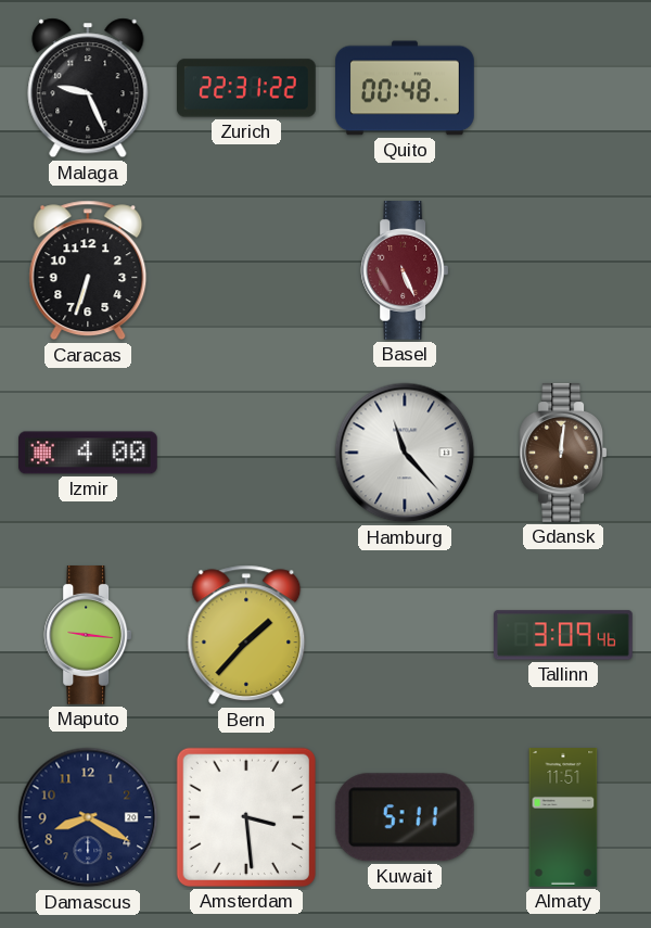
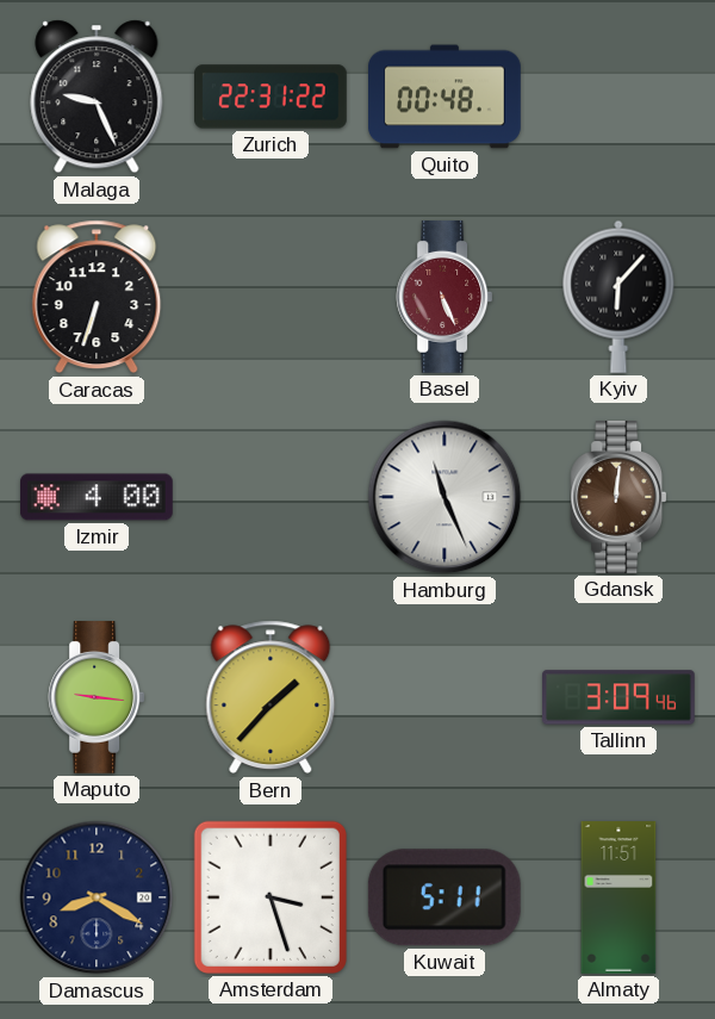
Kyiv: none -> 6:07
Hamburg: 11:23 -> 11:26
Amsterdam: 3:29 -> 3:27
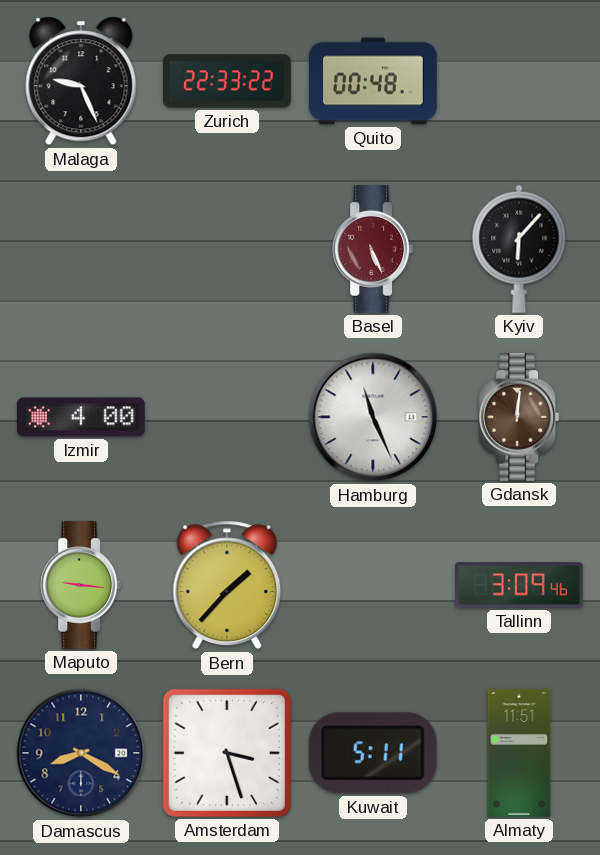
Zurich: 22:31 -> 22:33
Caracas: 6:33 -> none
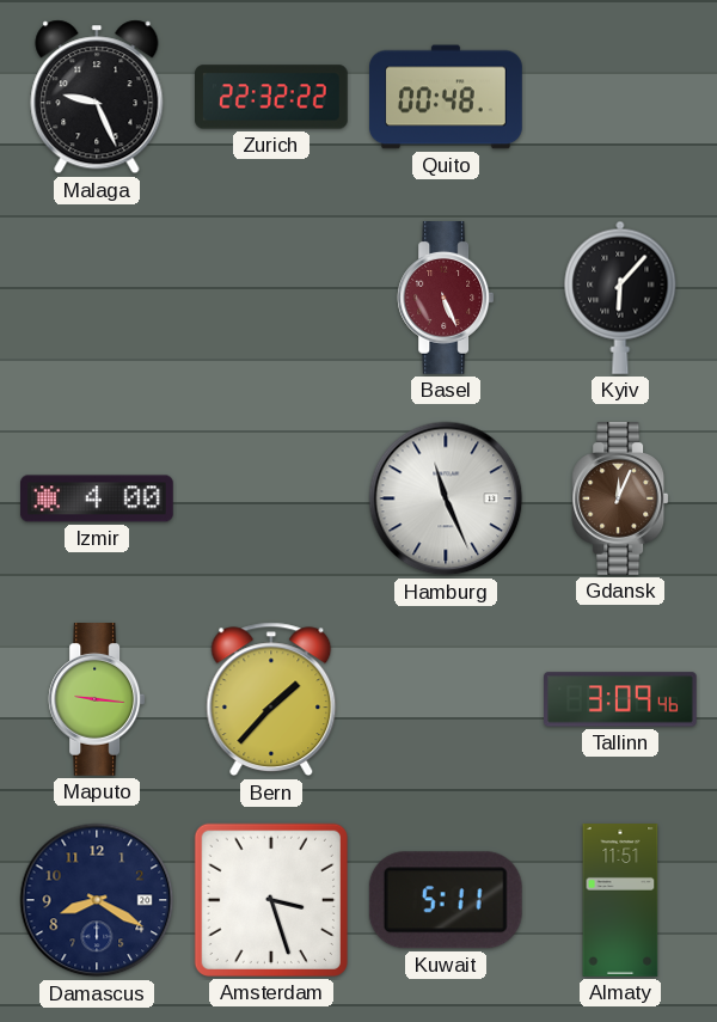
Zurich: 22:33 -> 22:32
Gdansk: 12:01 -> 12:04
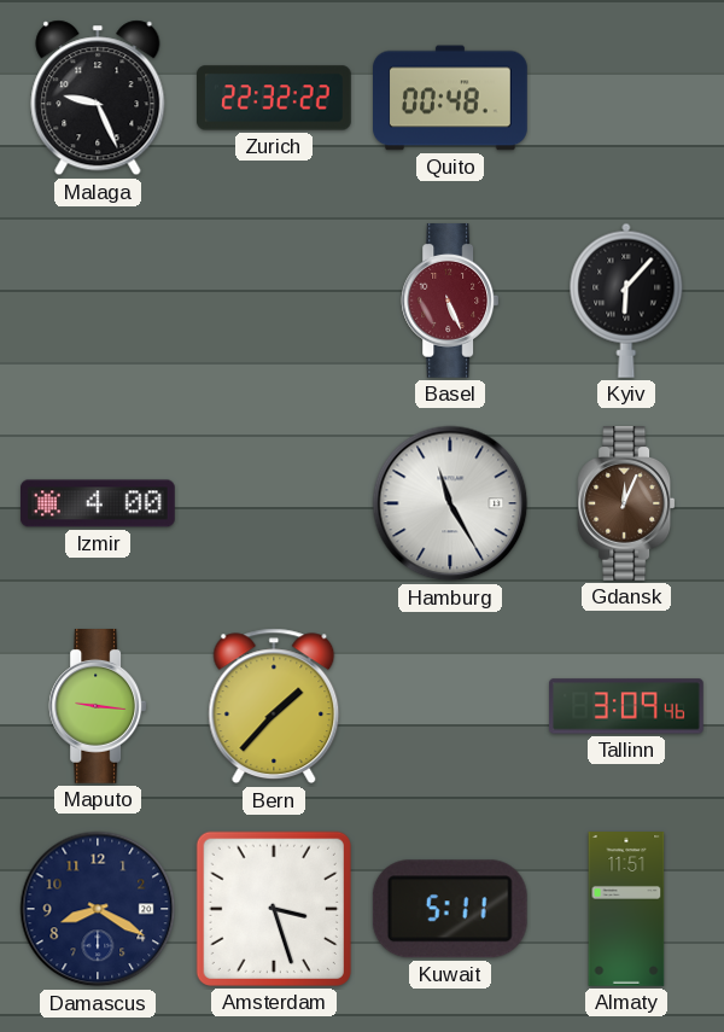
Hamburg: 11:26 -> 11:25
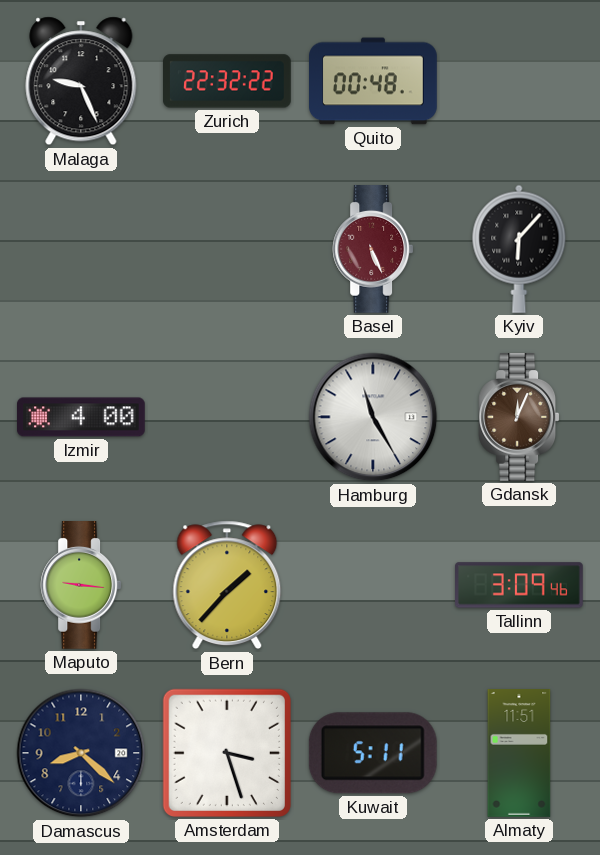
Damascus: 8:20 -> 8:22
